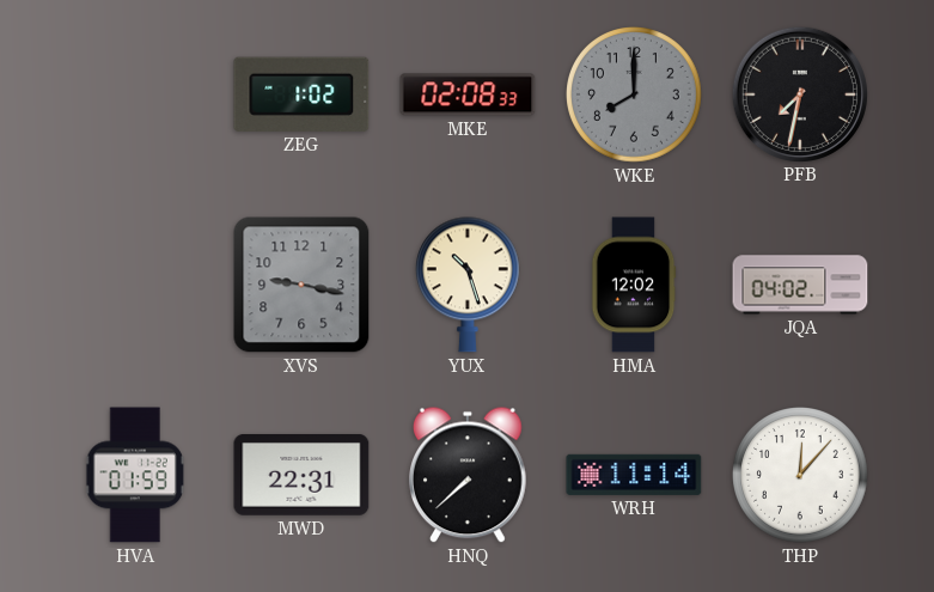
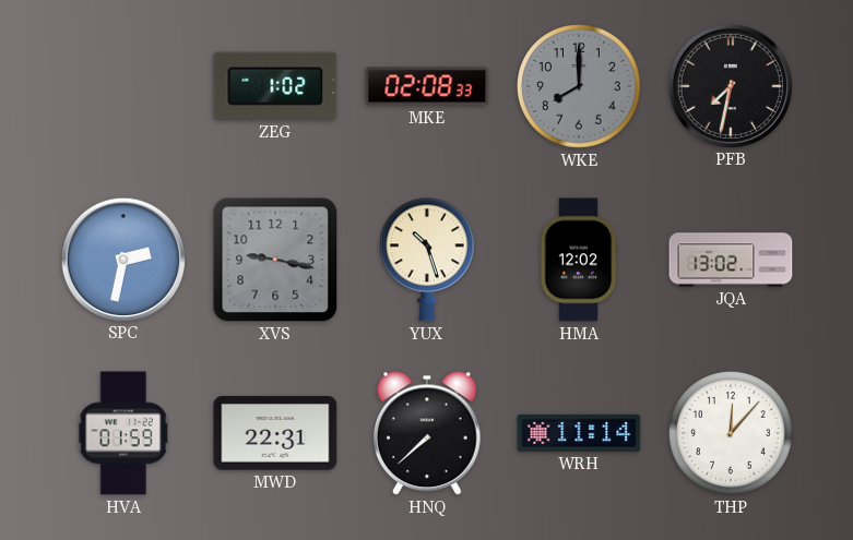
SPC: none -> 2:32
JQA: 04:02 -> 13:02
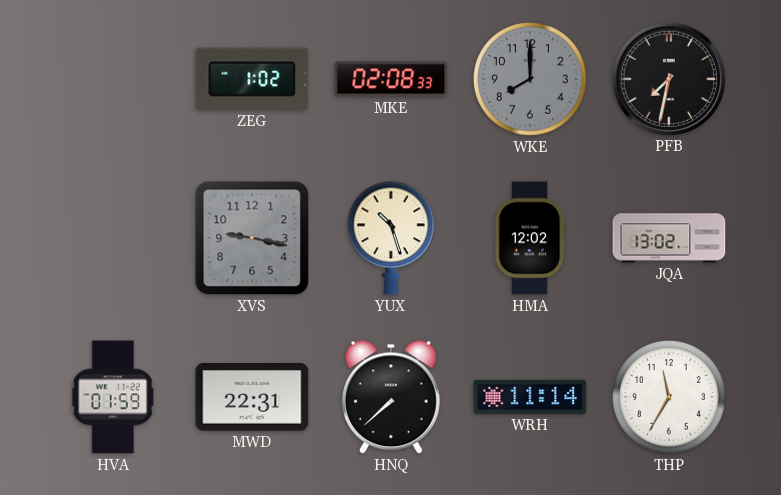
SPC: 2:32 -> none
THP: 12:07 -> 11:35
